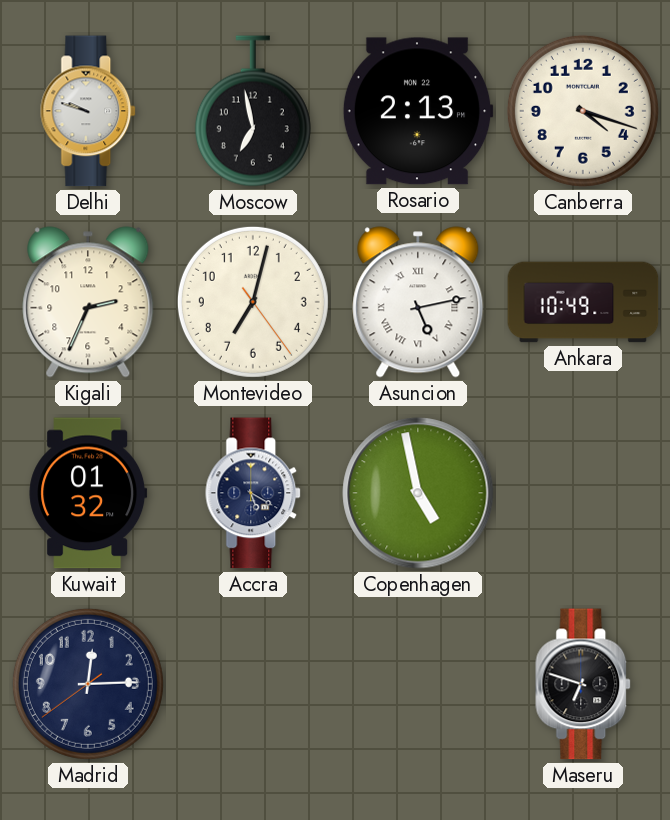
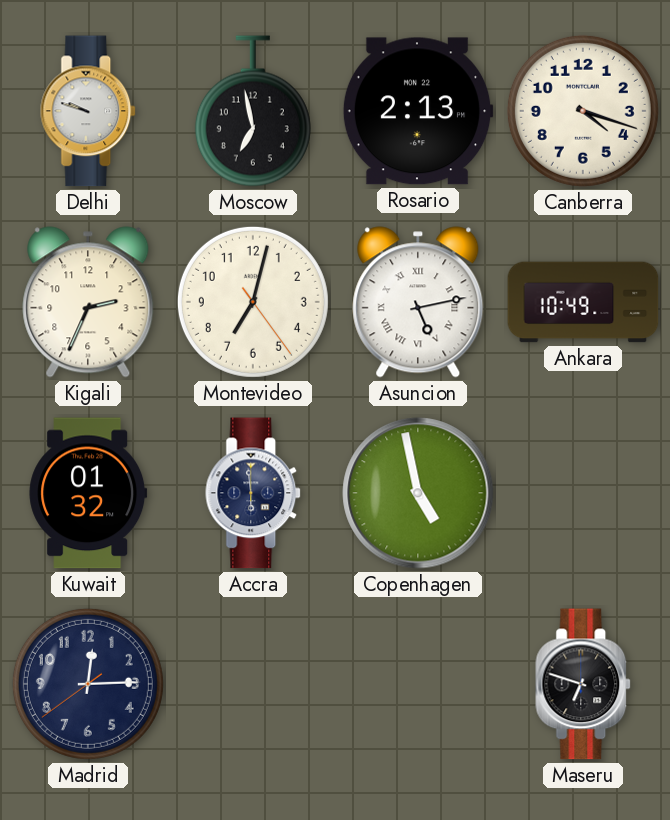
Accra: 5:20 -> 5:59
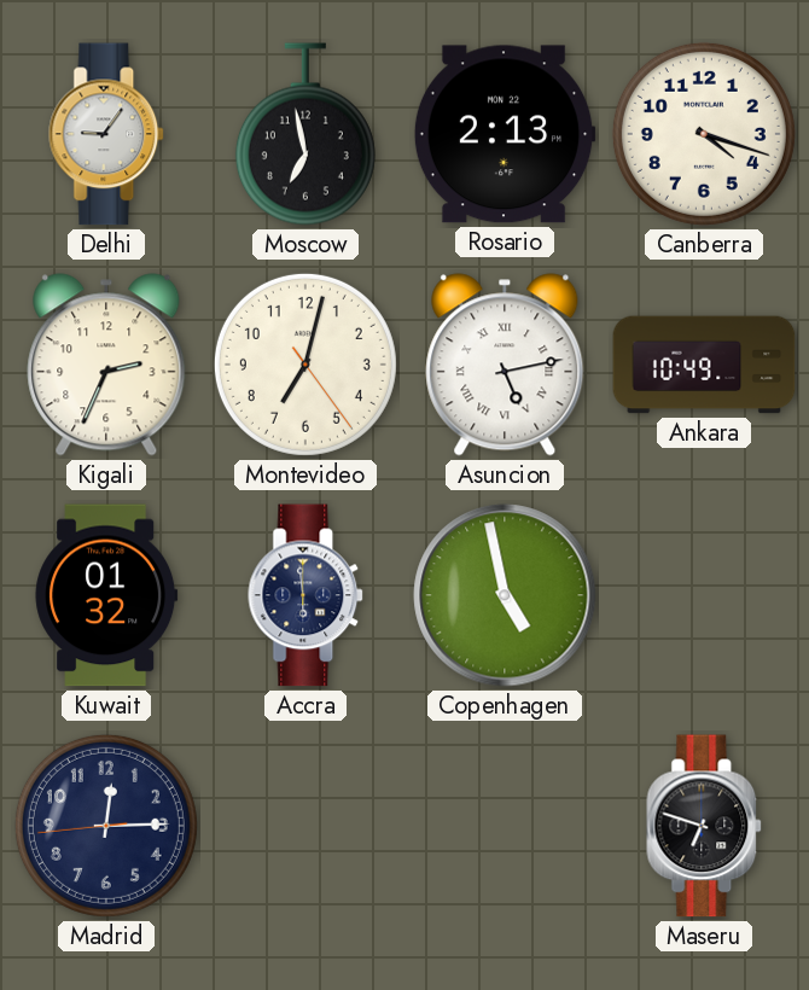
Delhi: 9:48 -> 9:06
Madrid: 12:14:39 -> 12:14:44
